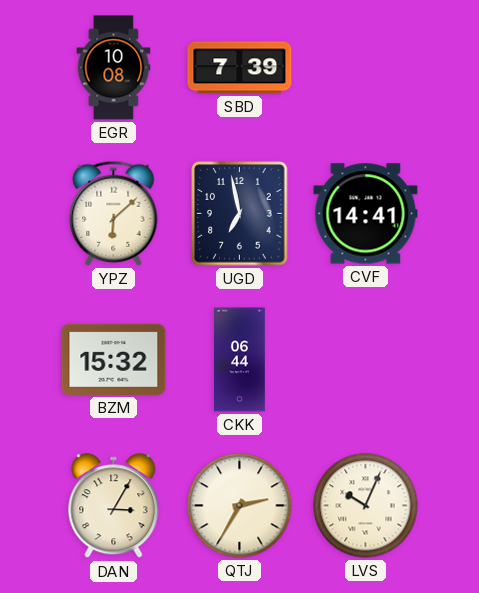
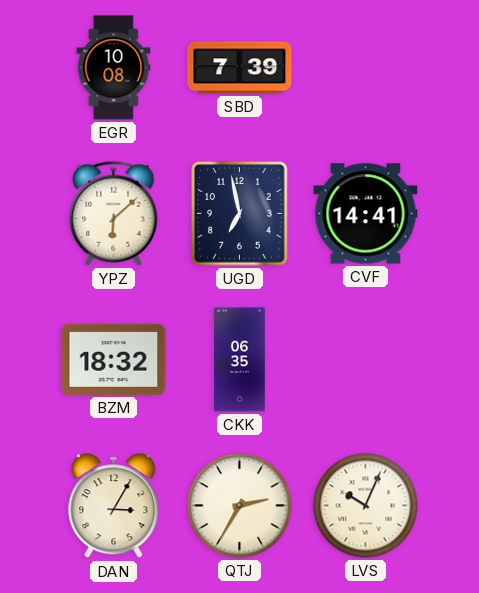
BZM: 15:32 -> 18:32
CKK: 06:44 -> 06:35
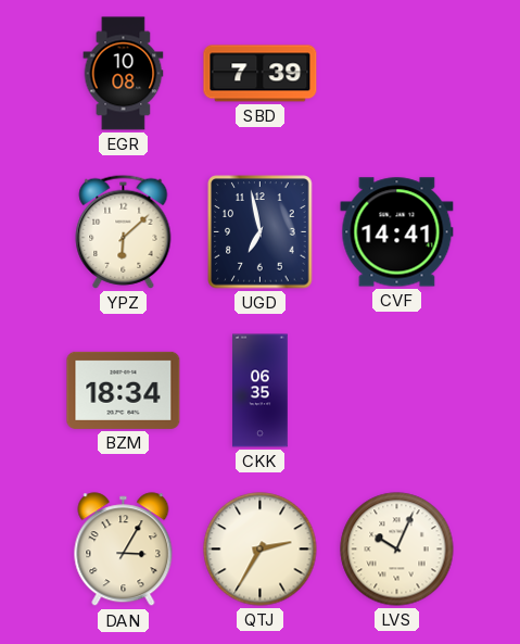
BZM: 18:32 -> 18:34
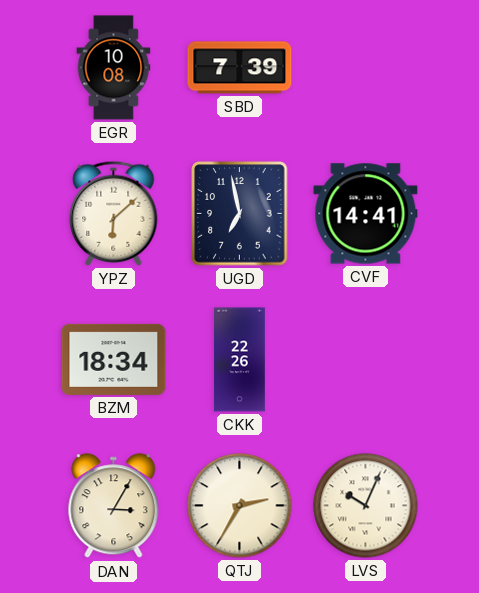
CKK: 06:35 -> 22:26
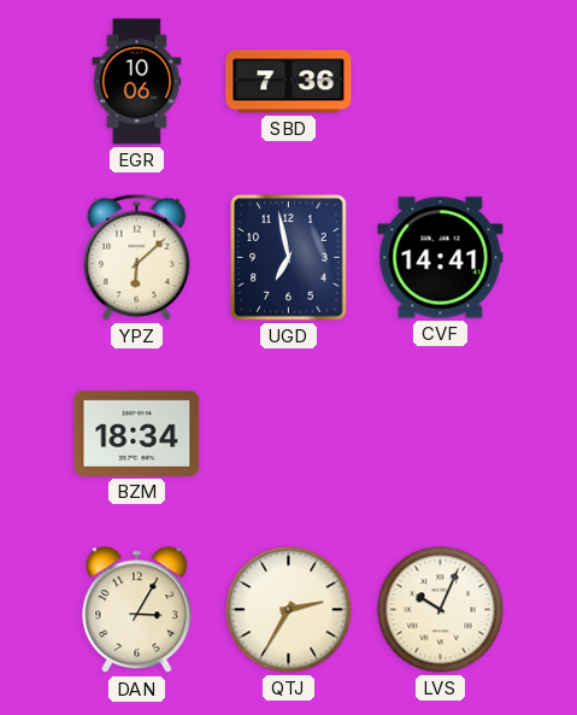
EGR: 10:08 -> 10:06
SBD: 7:39 -> 7:36
CKK: 22:26 -> none
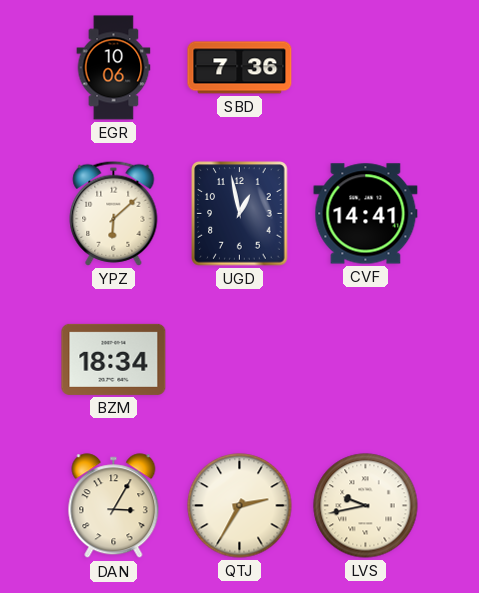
UGD: 6:58 -> 12:58
LVS: 10:04 -> 9:43
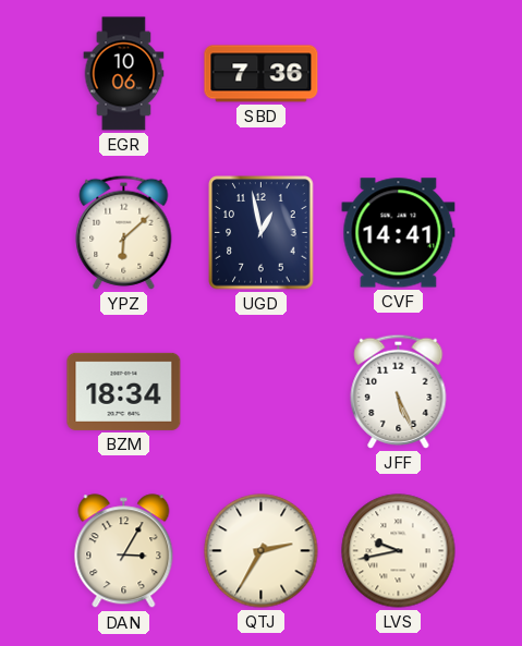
JFF: none -> 5:26
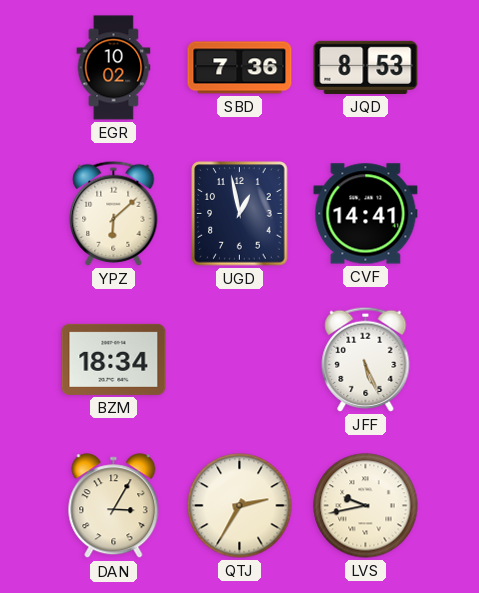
EGR: 10:06 -> 10:02
JQD: none -> 8:53
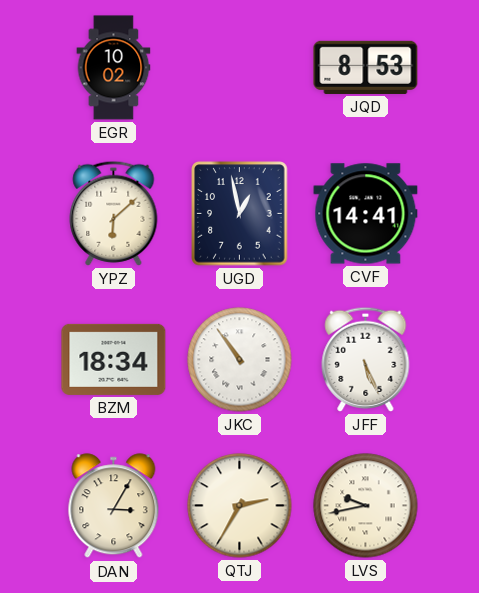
SBD: 7:36 -> none
JKC: none -> 10:54
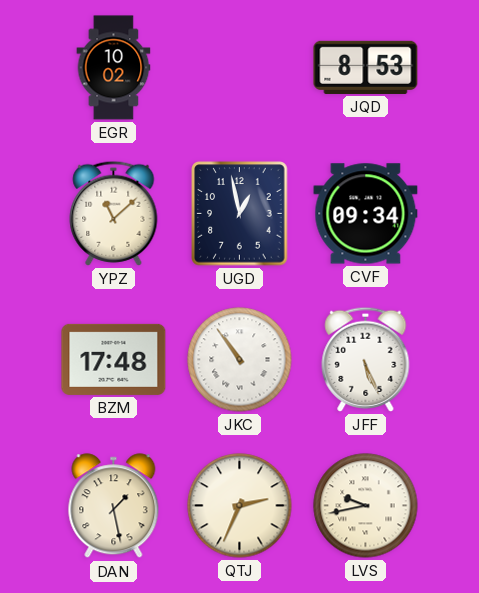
YPZ: 6:08 -> 11:08
CVF: 14:41 -> 09:34
BZM: 18:34 -> 17:48
DAN: 3:05 -> 1:28
QTJ: 2:35 -> 2:34
